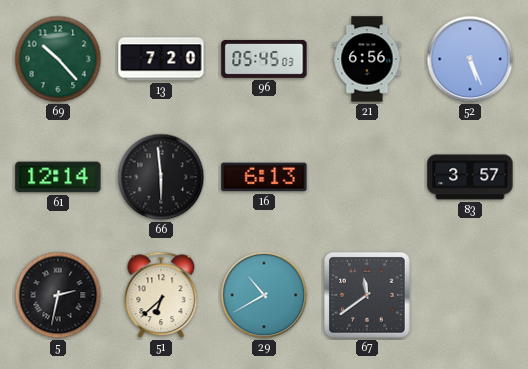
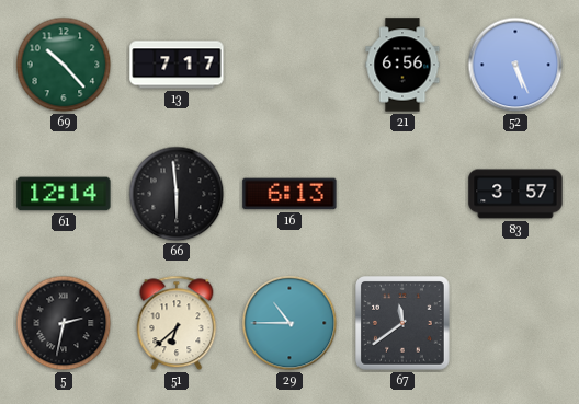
13: 7:20 -> 7:17
96: 05:45 -> none
29: 10:40 -> 10:45
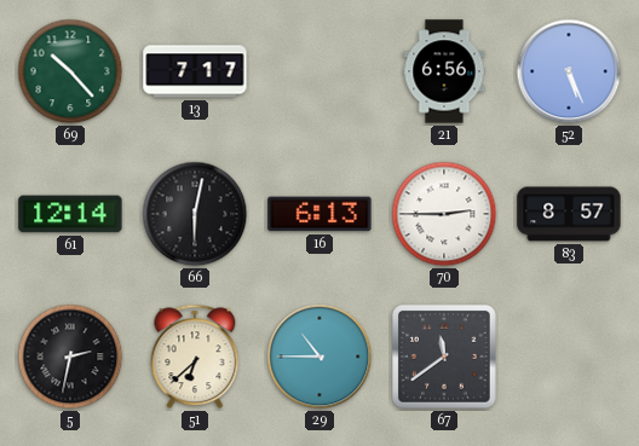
66: 5:59 -> 6:02
70: none -> 2:45
83: 3:57 -> 8:57
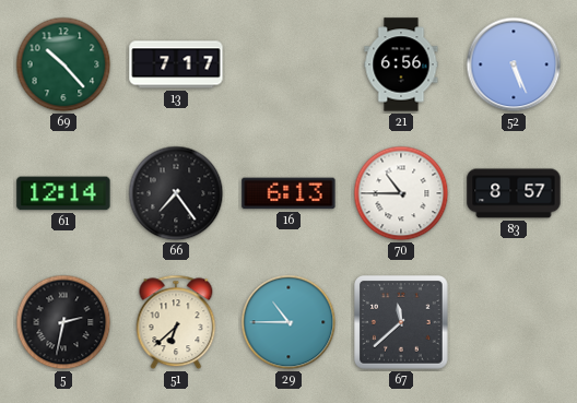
66: 6:02 -> 7:24
70: 2:45 -> 10:45
67: 11:39 -> 11:38
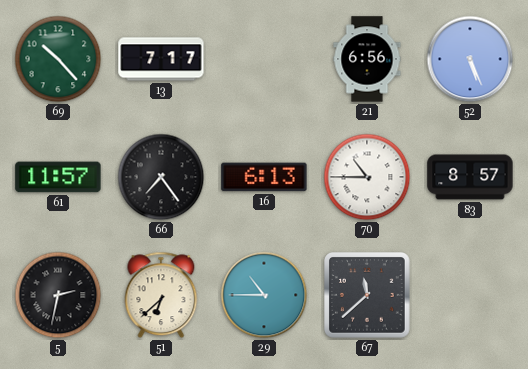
61: 12:14 -> 11:57
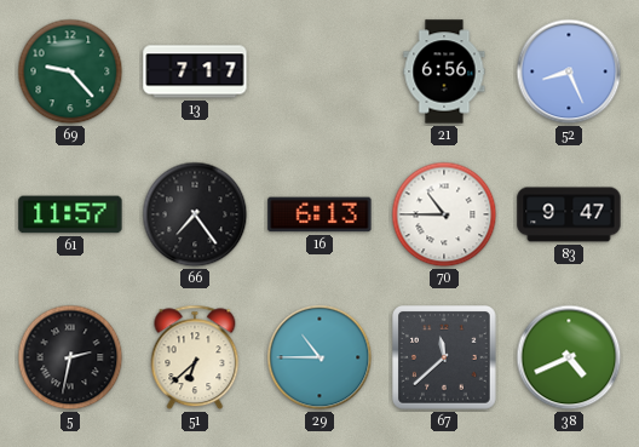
69: 10:23 -> 9:23
52: 5:26 -> 8:26
83: 8:57 -> 9:47
38: none -> 4:41
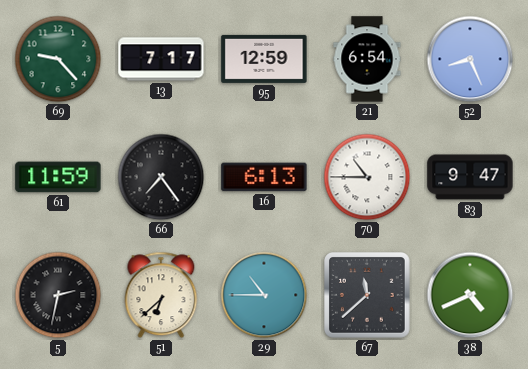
95: none -> 12:59
21: 6:56 -> 6:54
61: 11:57 -> 11:59
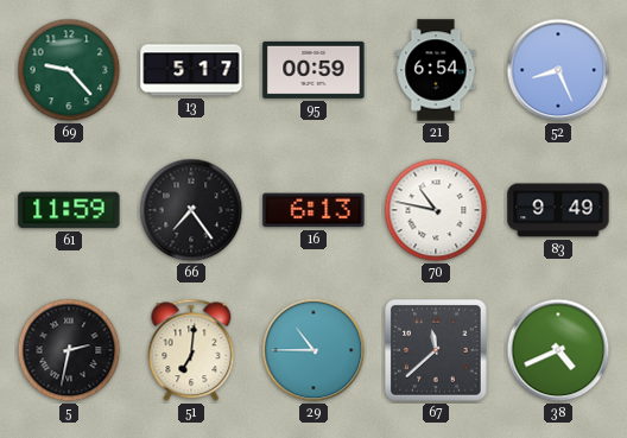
13: 7:17 -> 5:17
95: 12:59 -> 00:59
70: 10:45 -> 10:47
83: 9:47 -> 9:49
51: 6:38 -> 7:01
